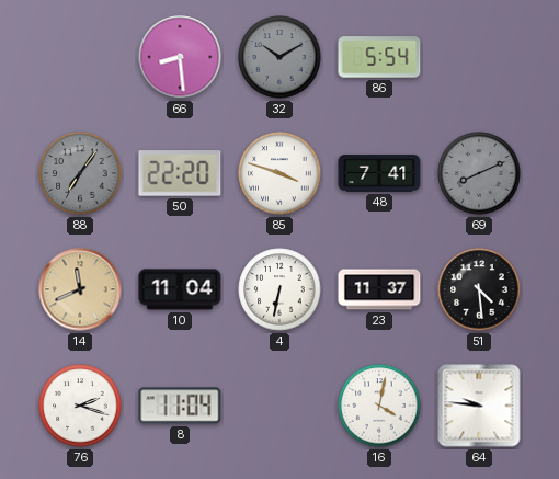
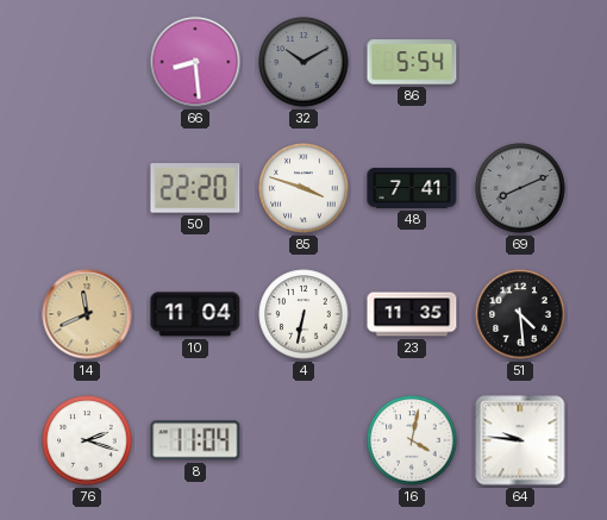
88: 7:06 -> none
23: 11:37 -> 11:35
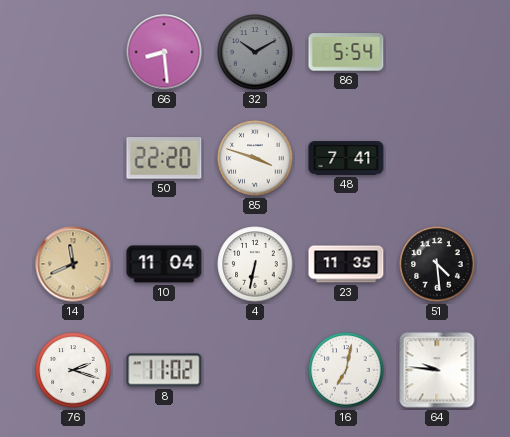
69: 8:11 -> none
8: 11:04 -> 11:02
16: 4:02 -> 7:02
